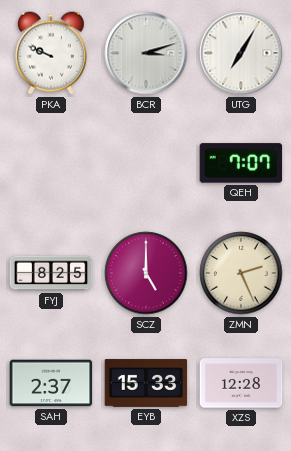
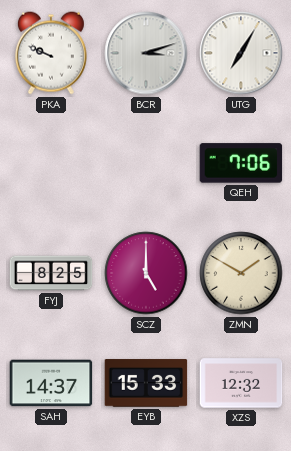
QEH: 7:07 -> 7:06
ZMN: 2:26 -> 1:50
SAH: 2:37 -> 14:37
XZS: 12:28 -> 12:32
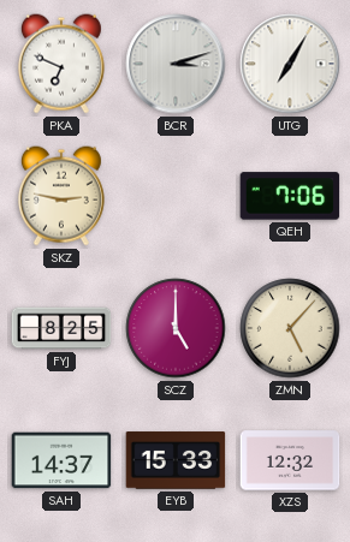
PKA: 9:49 -> 6:49
SKZ: none -> 2:47
ZMN: 1:50 -> 5:07
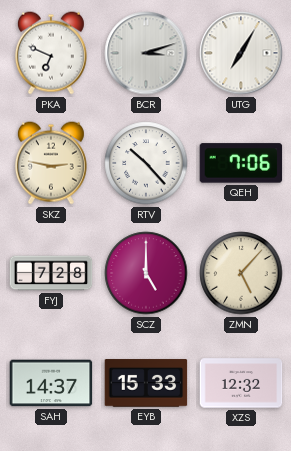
RTV: none -> 10:23
FYJ: 8:25 -> 7:28
